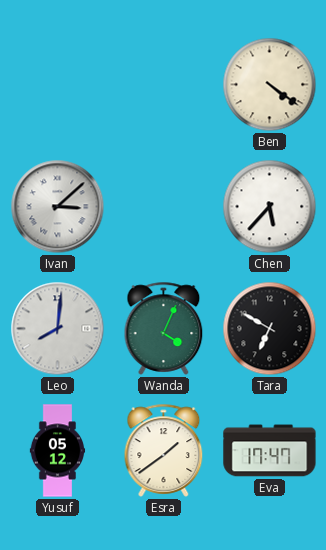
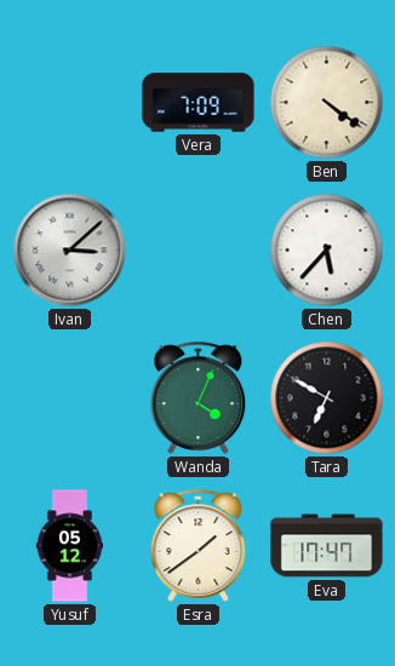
Vera: none -> 7:09
Leo: 8:01 -> none
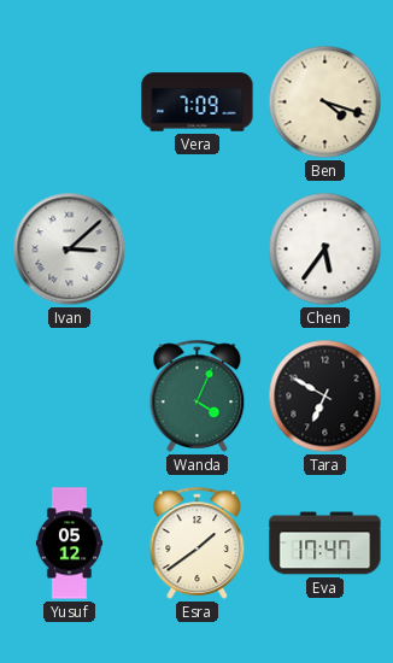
Ben: 4:21 -> 4:18
Chen: 5:37 -> 5:36
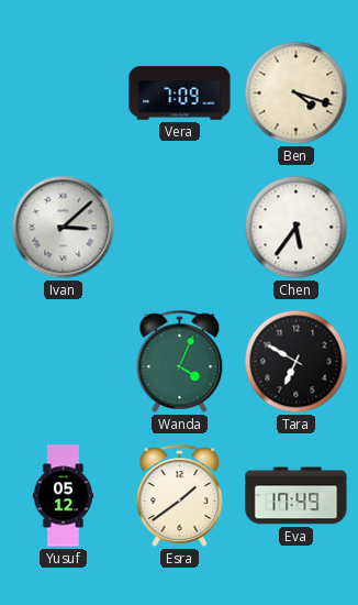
Eva: 17:47 -> 17:49
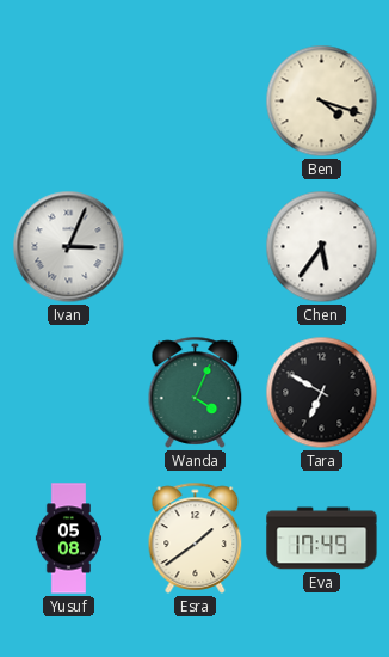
Vera: 7:09 -> none
Ivan: 3:08 -> 3:04
Yusuf: 05:12 -> 05:08
